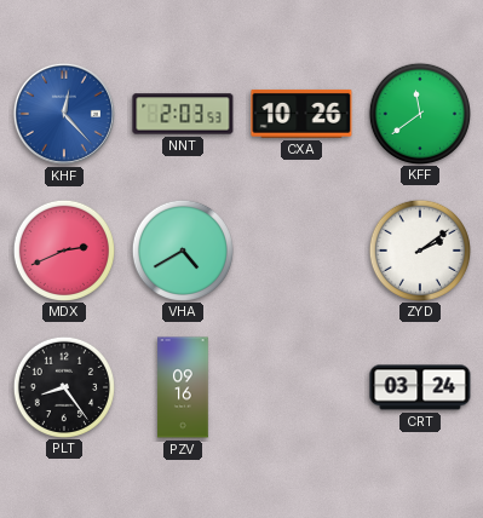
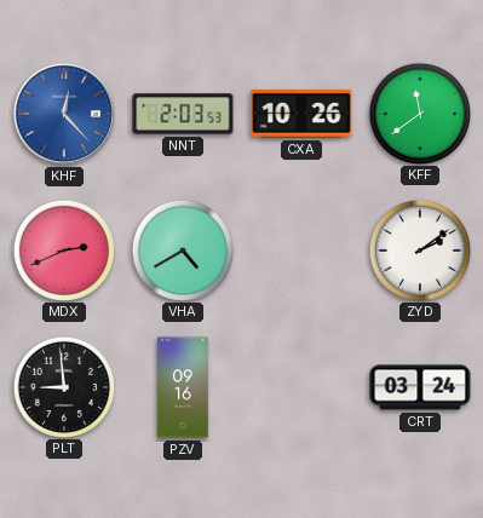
PLT: 8:24 -> 8:59
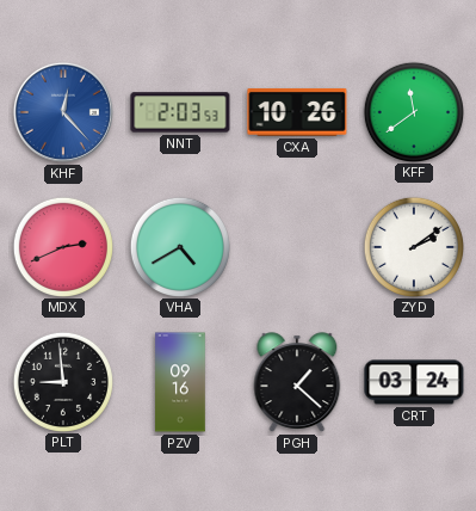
PGH: none -> 1:22
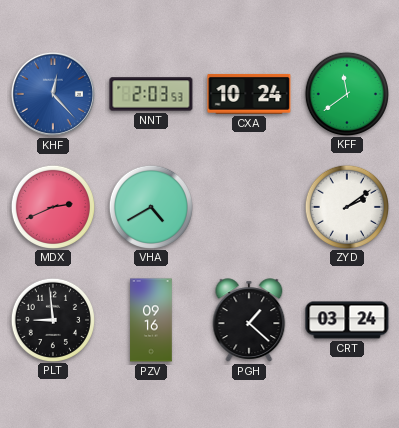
CXA: 10:26 -> 10:24
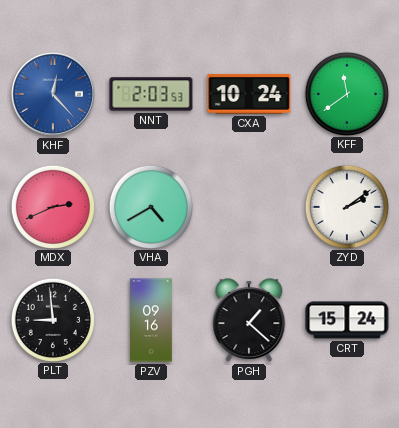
CRT: 03:24 -> 15:24
